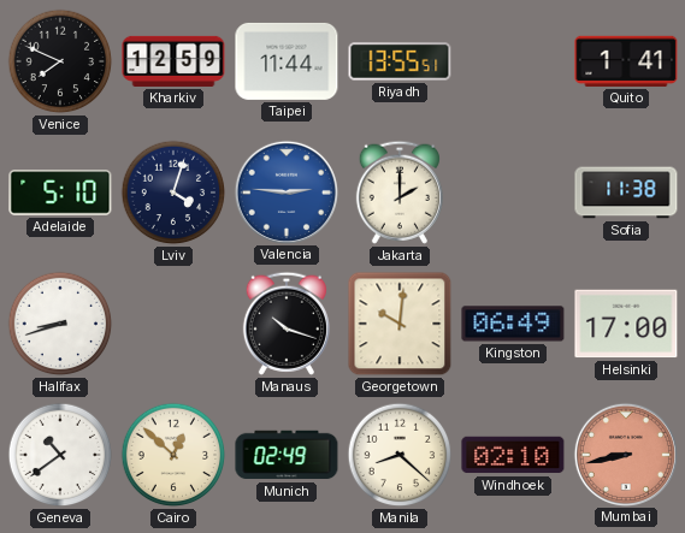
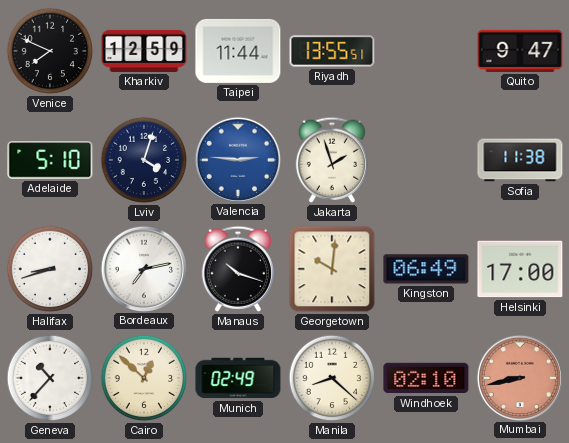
Quito: 1:41 -> 9:47
Jakarta: 2:00 -> 1:57
Bordeaux: none -> 7:13
Geneva: 10:39 -> 10:37
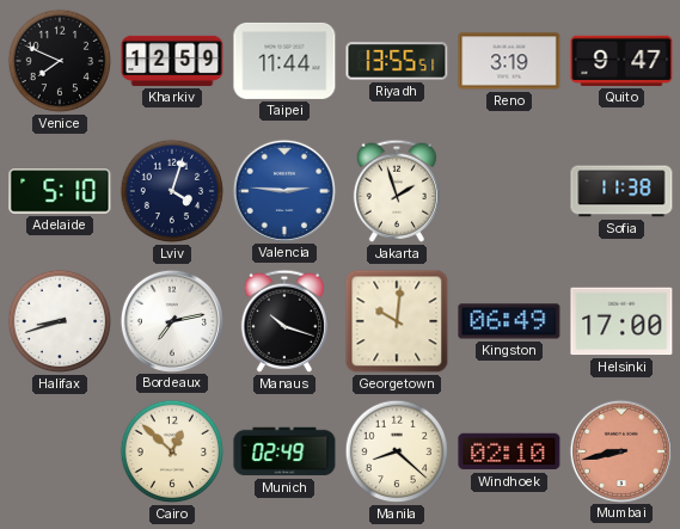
Reno: none -> 3:19
Geneva: 10:37 -> none
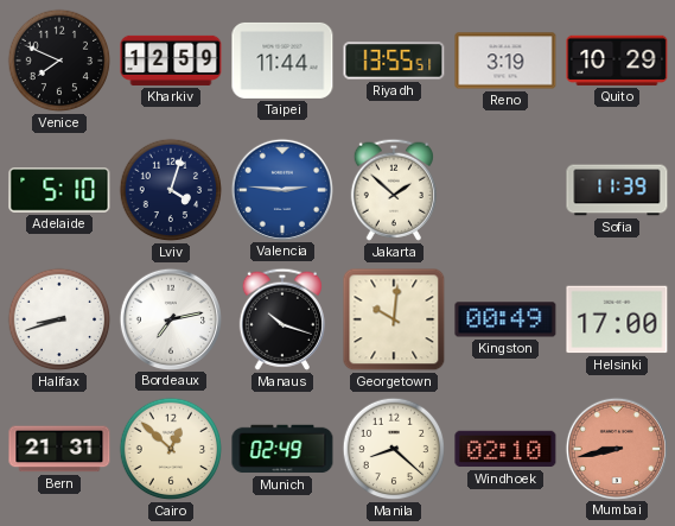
Quito: 9:47 -> 10:29
Jakarta: 1:57 -> 1:52
Sofia: 11:38 -> 11:39
Kingston: 06:49 -> 00:49
Bern: none -> 21:31
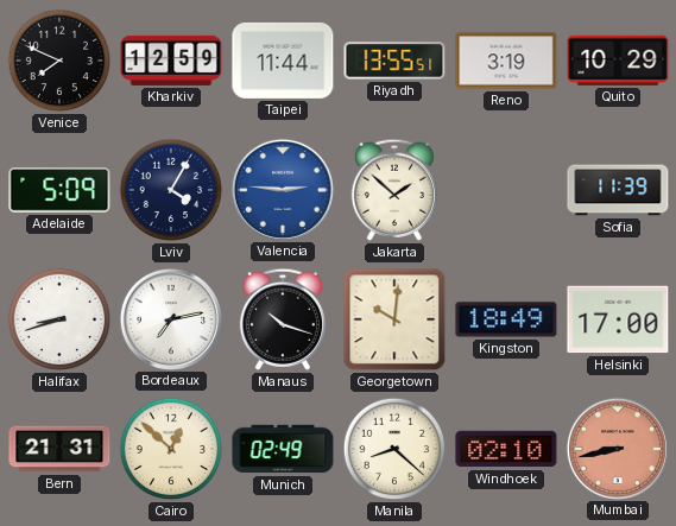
Adelaide: 5:10 -> 5:09
Lviv: 4:03 -> 4:05
Kingston: 00:49 -> 18:49
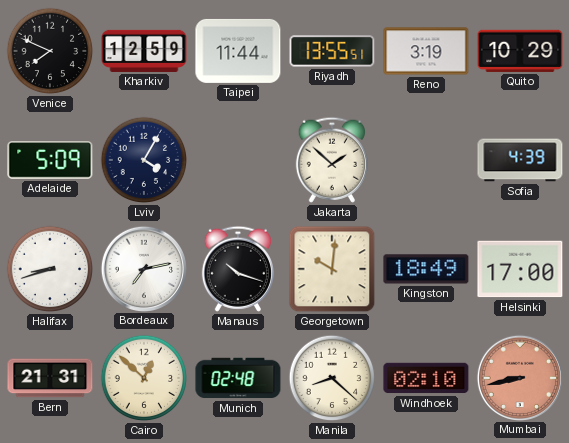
Valencia: 2:46 -> none
Sofia: 11:39 -> 4:39
Munich: 02:49 -> 02:48
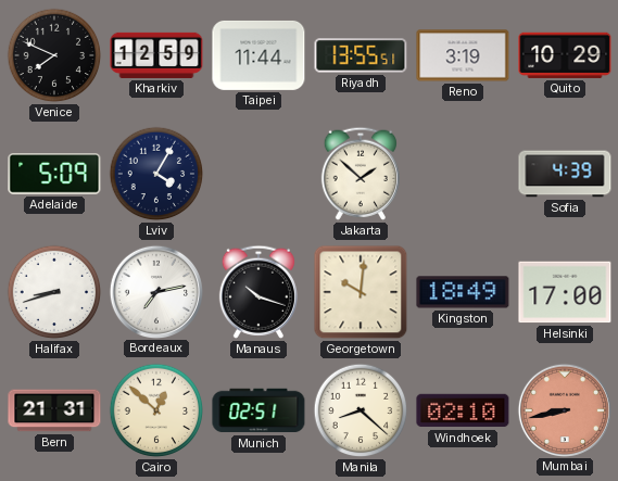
Munich: 02:48 -> 02:51
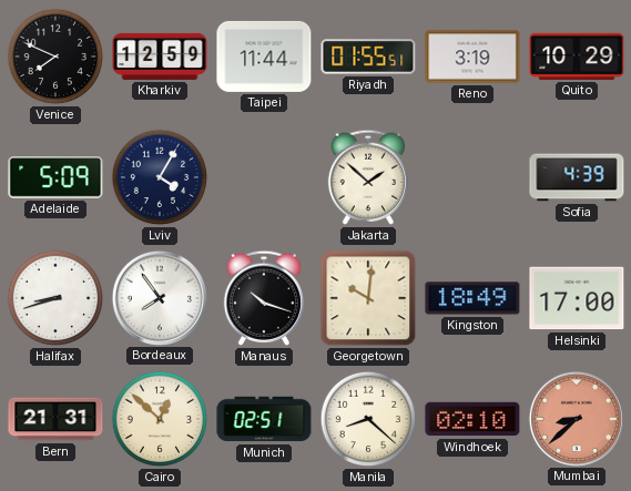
Riyadh: 13:55 -> 01:55
Bordeaux: 7:13 -> 7:54
Mumbai: 8:43 -> 8:38
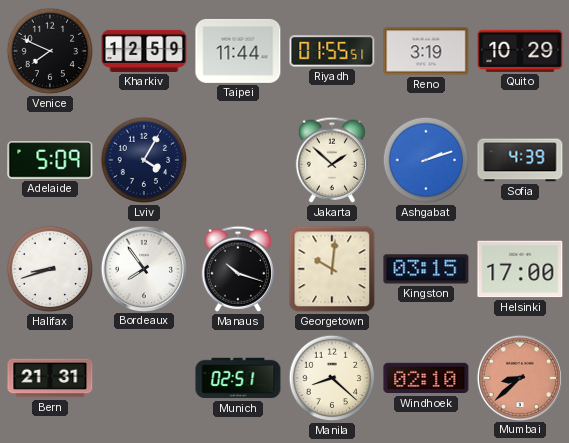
Ashgabat: none -> 2:12
Kingston: 18:49 -> 03:15
Cairo: 12:52 -> none
